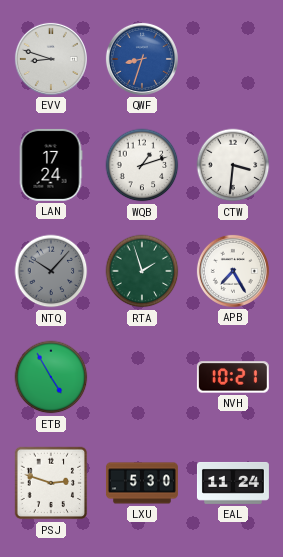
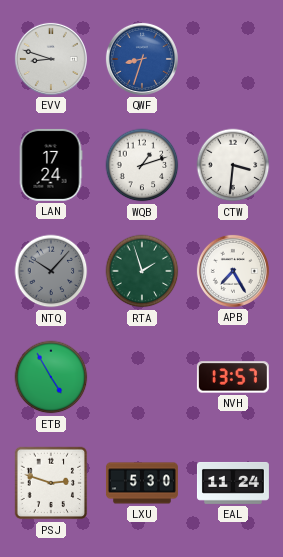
NVH: 10:21 -> 13:57
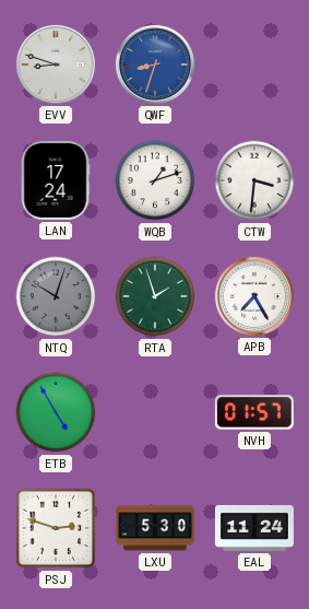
NTQ: 10:07 -> 10:03
NVH: 13:57 -> 01:57
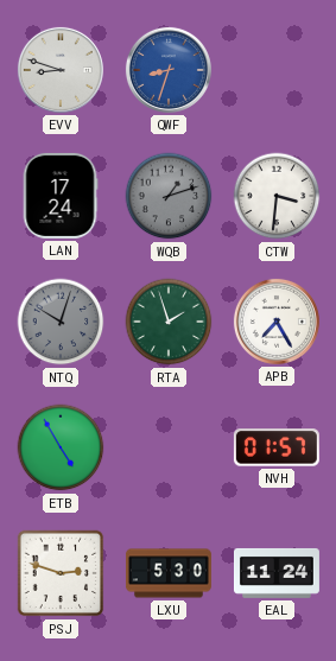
WQB dial: white -> grey
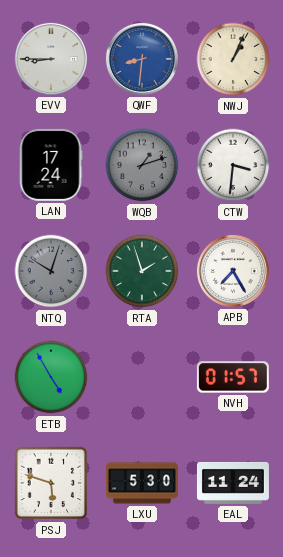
EVV: 8:48 -> 8:45
QWF: 8:33 -> 8:31
NWJ: none -> 1:04
PSJ: 2:48 -> 5:48
